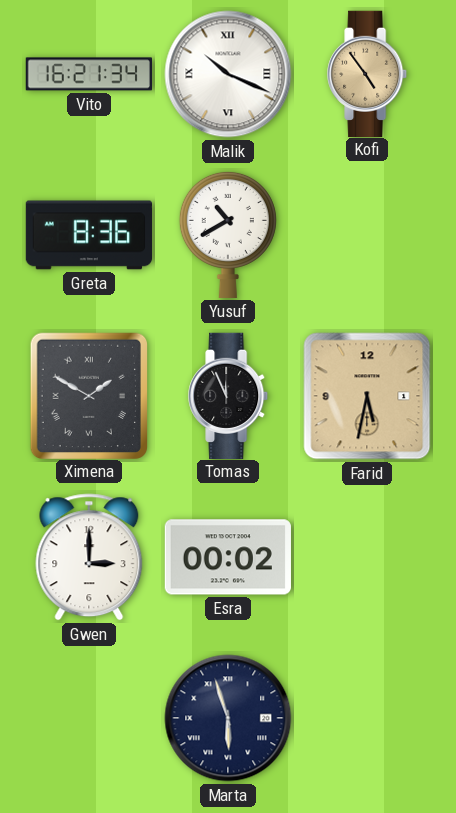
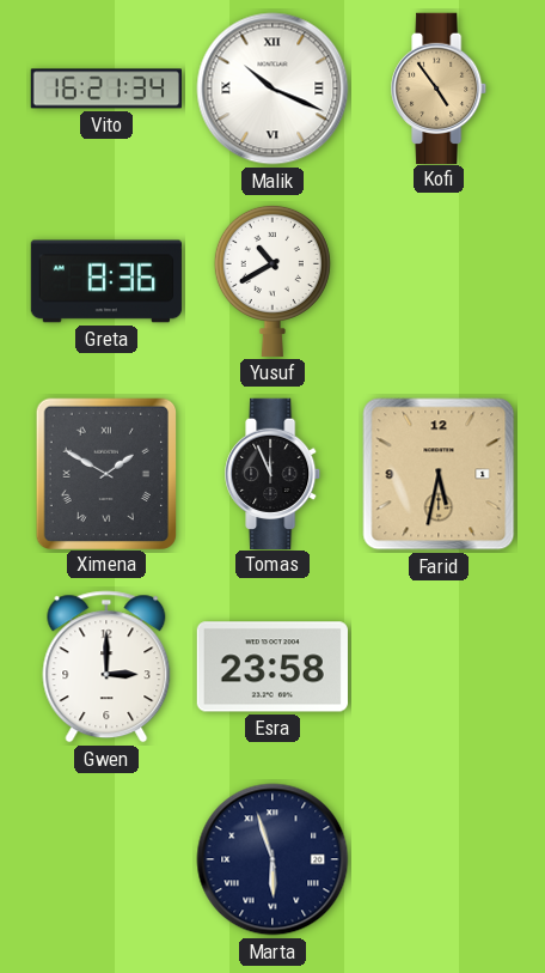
Esra: 00:02 -> 23:58
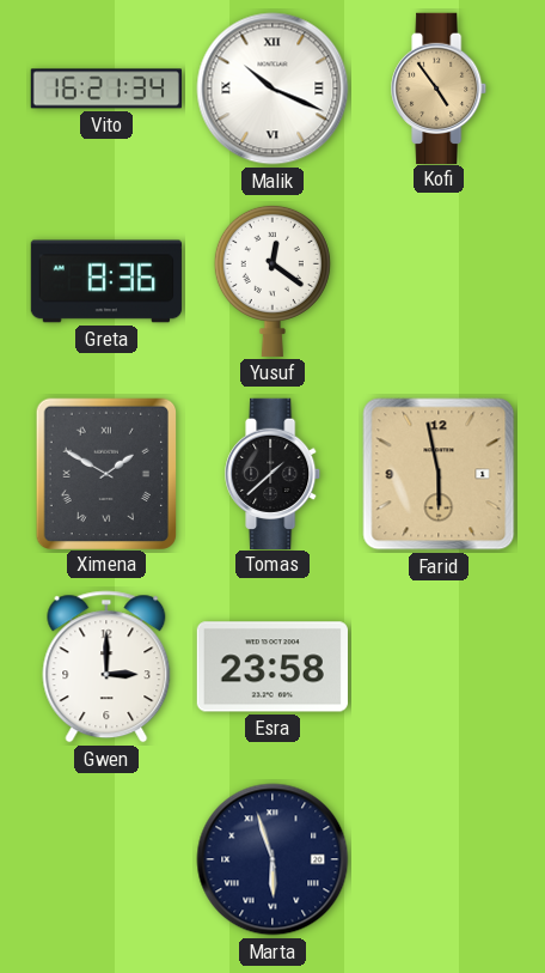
Yusuf: 10:40 -> 12:21
Tomas: 11:56 -> 1:38
Farid: 5:32 -> 5:58
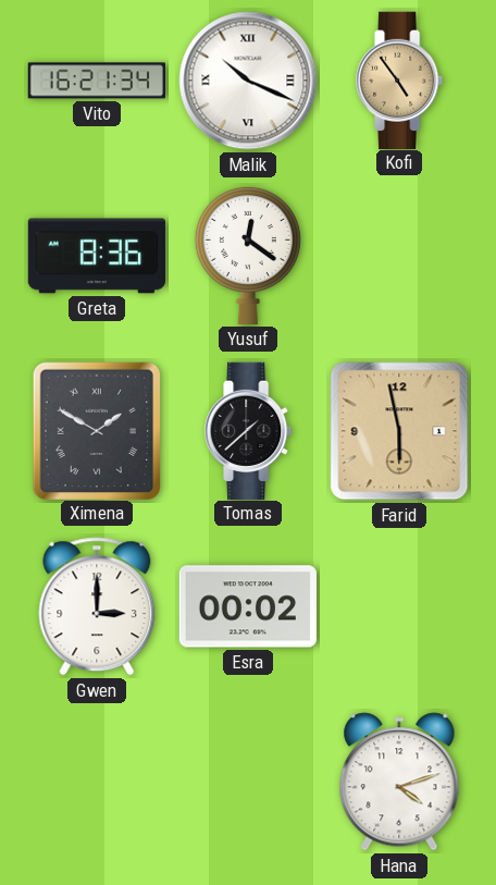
Esra: 23:58 -> 00:02
Marta: 5:57 -> none
Hana: none -> 4:12
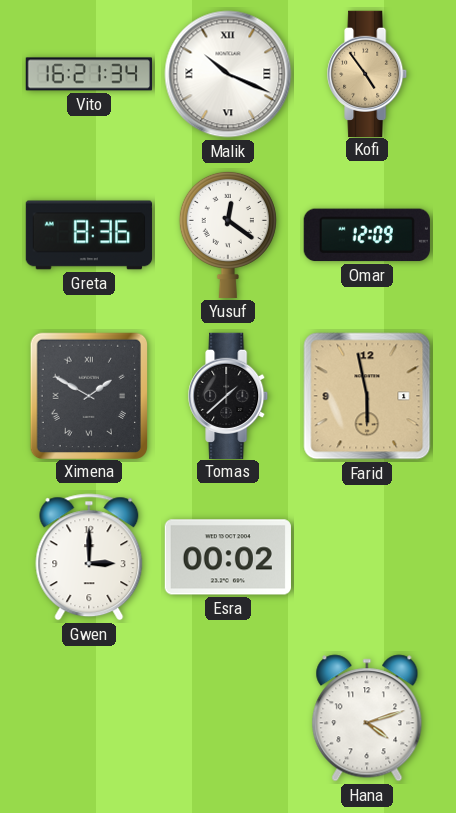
Omar: none -> 12:09
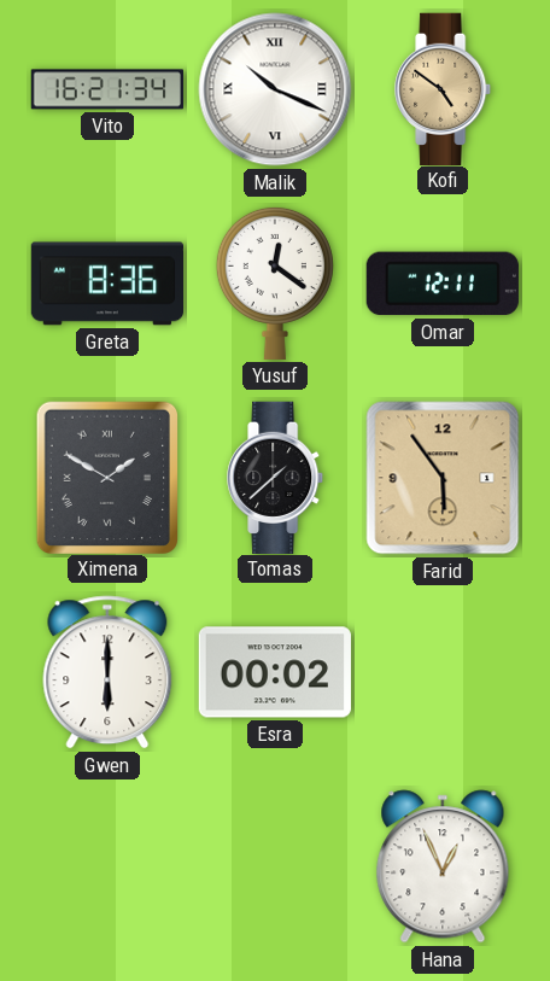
Kofi: 4:54 -> 4:51
Omar: 12:09 -> 12:11
Farid: 5:58 -> 5:54
Gwen: 3:00 -> 6:00
Hana: 4:12 -> 12:56
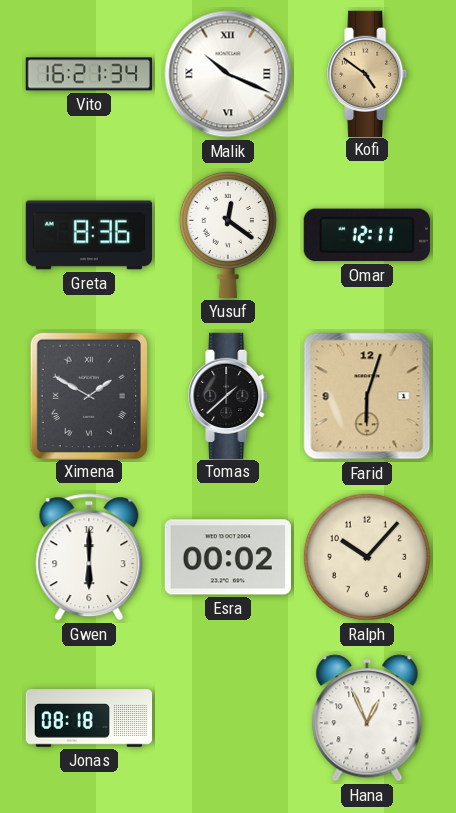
Farid: 5:54 -> 6:03
Ralph: none -> 10:07
Jonas: none -> 08:18
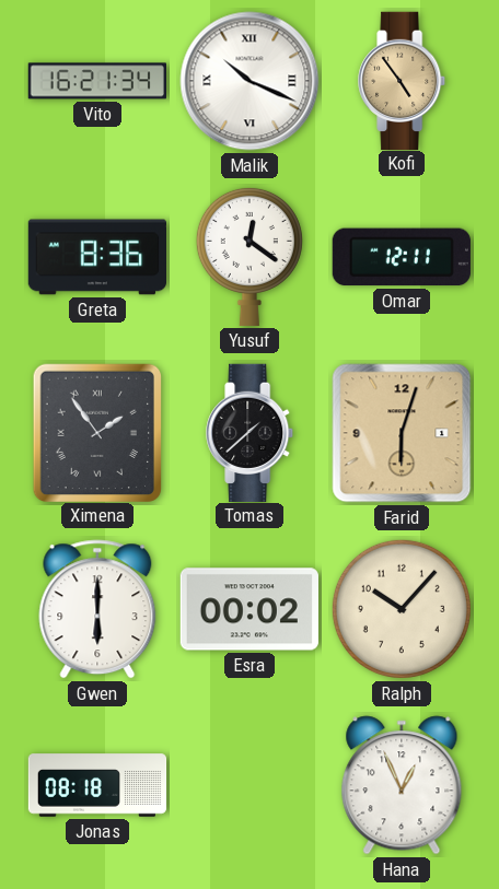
Kofi: 4:51 -> 4:54
Ximena: 1:50 -> 1:54
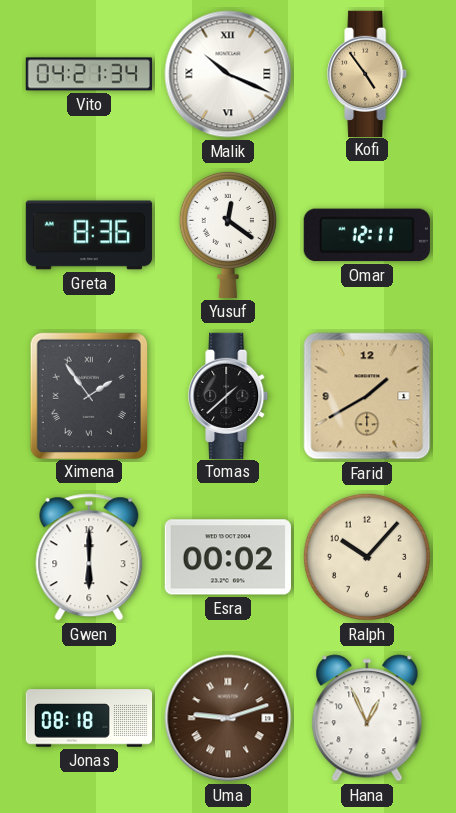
Vito: 16:21 -> 04:21
Farid: 6:03 -> 1:40
Uma: none -> 9:12
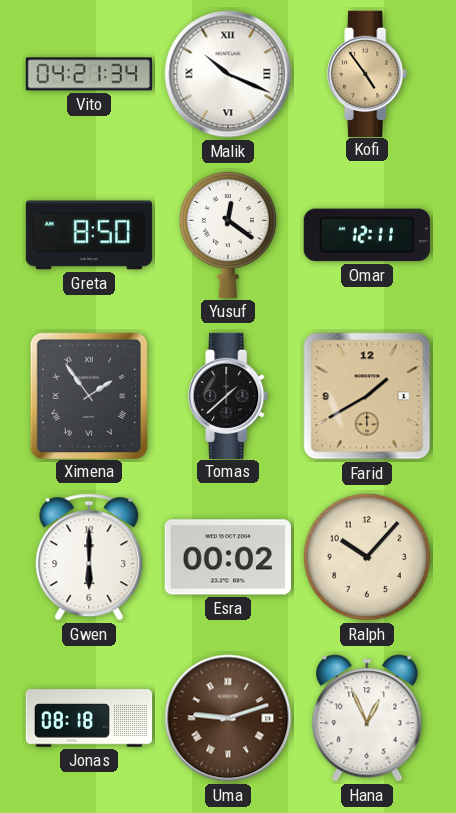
Greta: 8:36 -> 8:50
